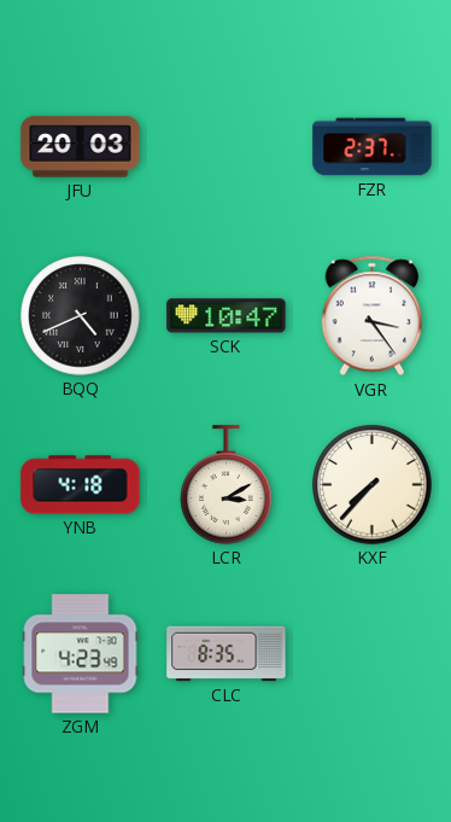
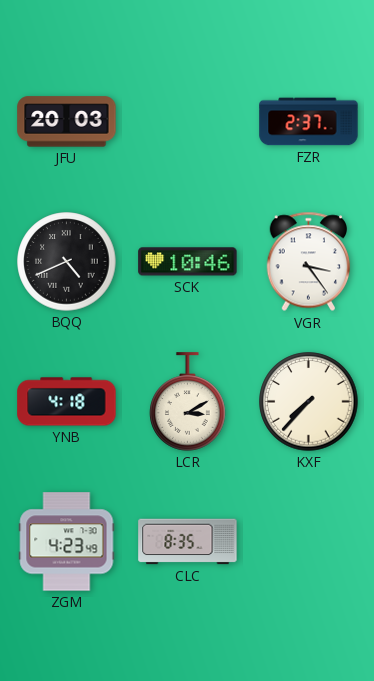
SCK: 10:47 -> 10:46
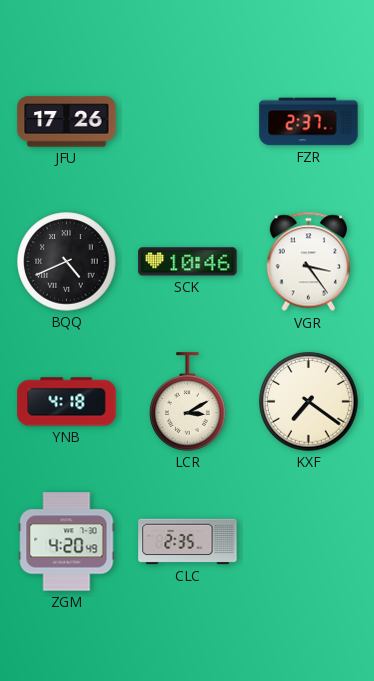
JFU: 20:03 -> 17:26
KXF: 7:37 -> 7:21
ZGM: 4:23 -> 4:20
CLC: 8:35 -> 2:35
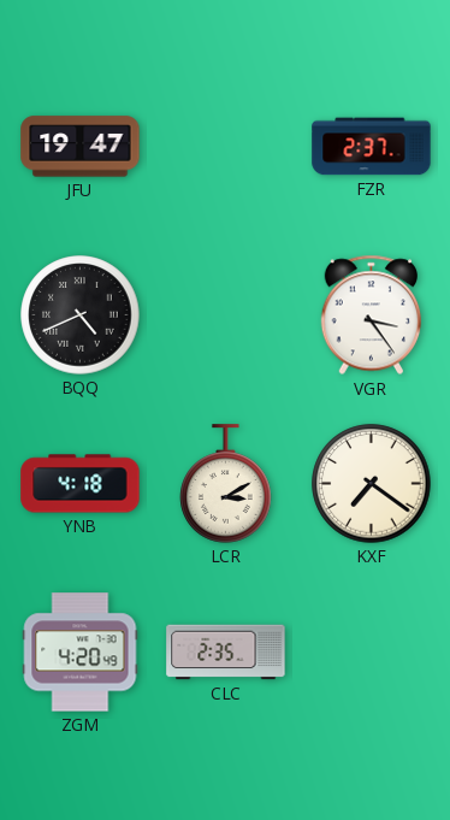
JFU: 17:26 -> 19:47
SCK: 10:46 -> none
